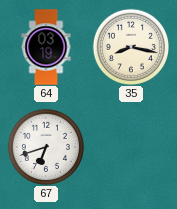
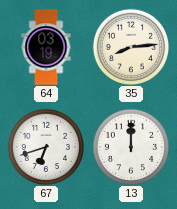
35: 8:17 -> 8:14
13: none -> 12:00
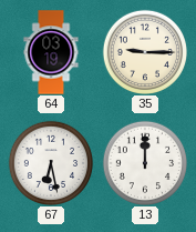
35: 8:14 -> 9:15
67: 6:42 -> 6:28
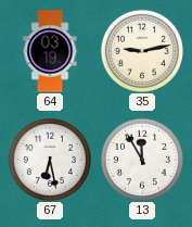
35: 9:15 -> 9:13
13: 12:00 -> 11:55
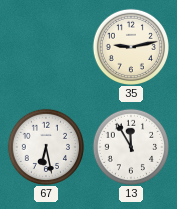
64: 03:19 -> none
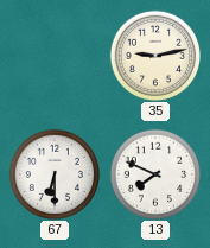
67: 6:28 -> 6:30
13: 11:55 -> 7:49
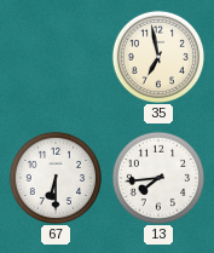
35: 9:13 -> 6:58
13: 7:49 -> 7:44
